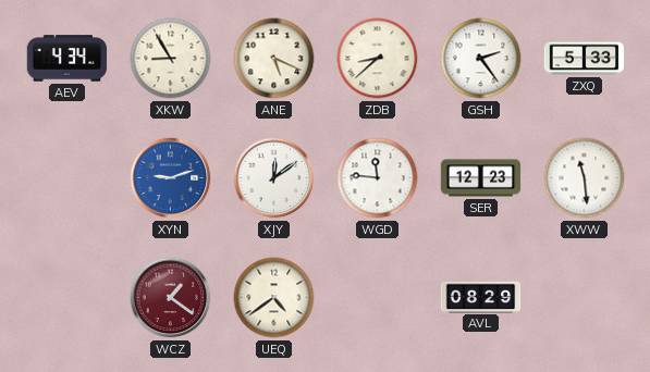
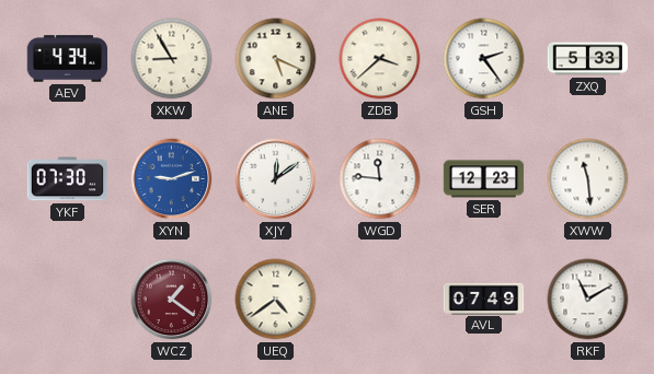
ZDB: 8:38 -> 3:38
YKF: none -> 07:30
AVL: 08:29 -> 07:49
RKF: none -> 11:10
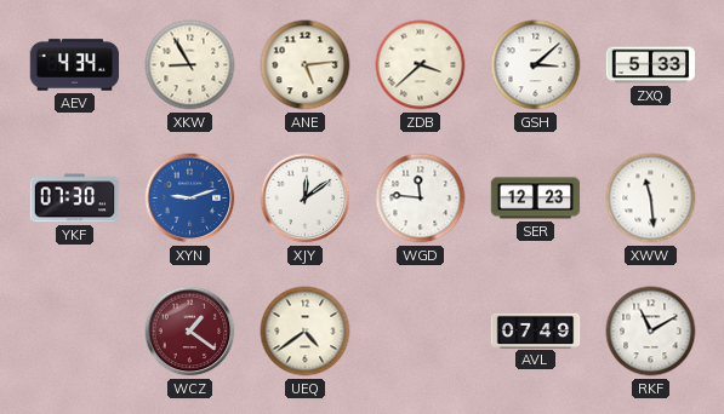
ANE: 5:19 -> 5:14
GSH: 2:24 -> 3:08
